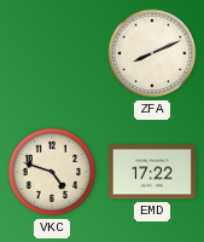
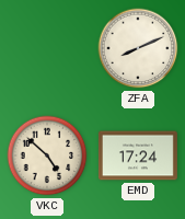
VKC: 4:48 -> 4:52
EMD: 17:22 -> 17:24
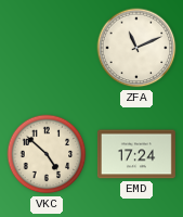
ZFA: 8:11 -> 11:11
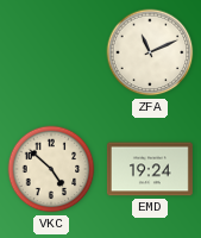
EMD: 17:24 -> 19:24
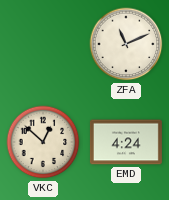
VKC: 4:52 -> 12:52
EMD: 19:24 -> 4:24
